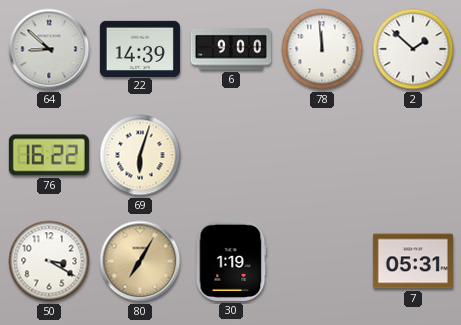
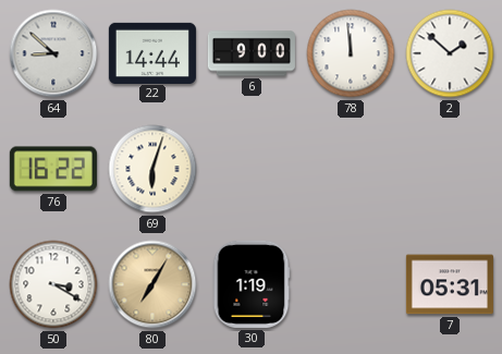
22: 14:39 -> 14:44
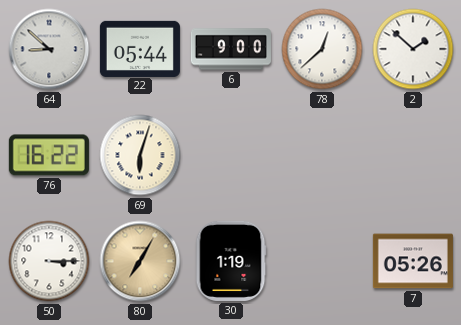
22: 14:44 -> 05:44
78: 11:59 -> 12:38
50: 3:20 -> 3:15
7: 05:31 -> 05:26
